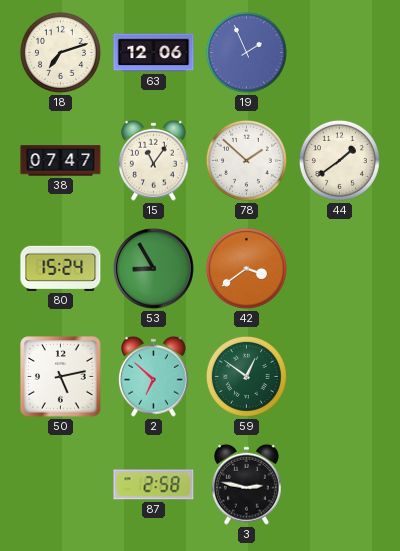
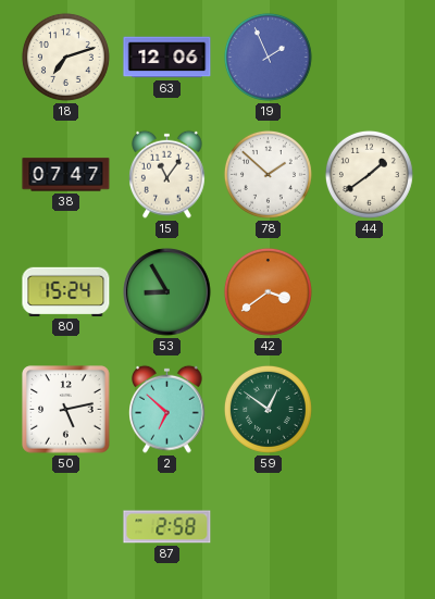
3: 2:47 -> none
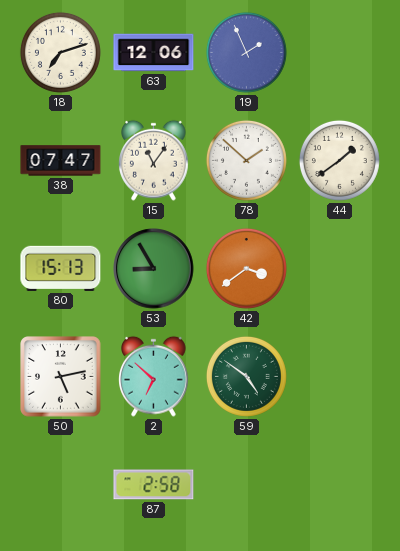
80: 15:24 -> 15:13
59: 12:51 -> 4:51
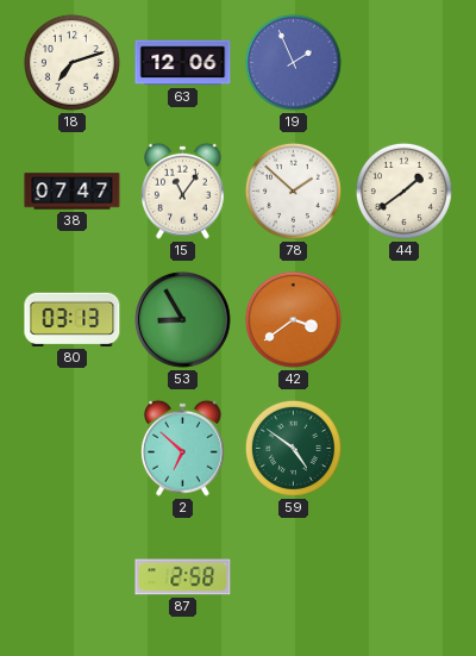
80: 15:13 -> 03:13
50: 5:13 -> none
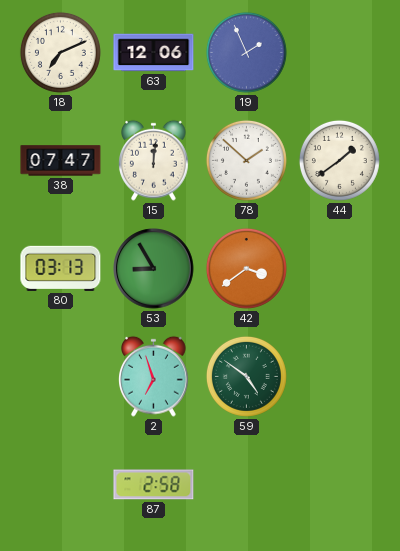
18: 7:12 -> 7:11
15: 11:06 -> 12:01
2: 6:52 -> 6:57
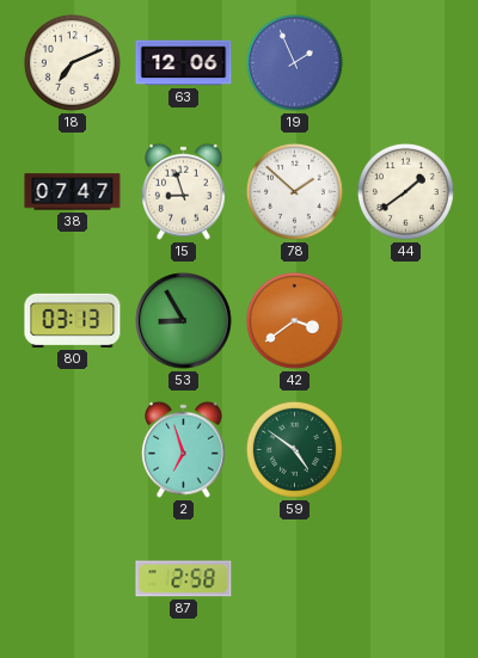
15: 12:01 -> 8:57
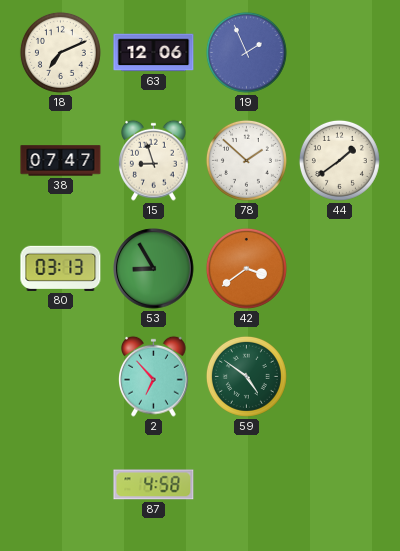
2: 6:57 -> 6:53
87: 2:58 -> 4:58
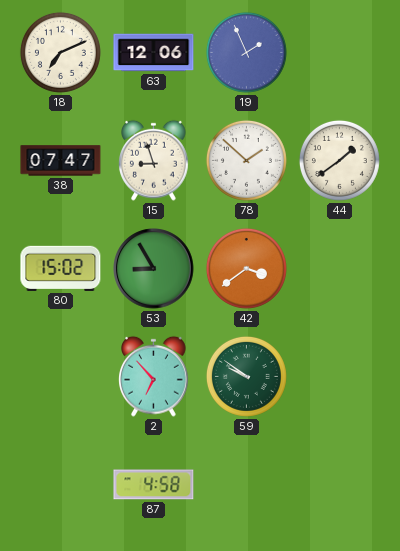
80: 03:13 -> 15:02
59: 4:51 -> 9:51
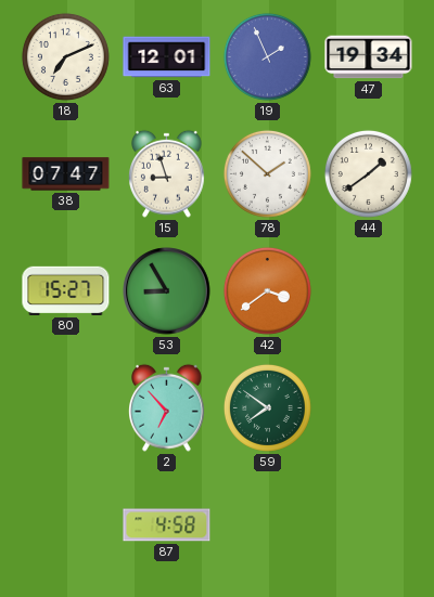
63: 12:06 -> 12:01
47: none -> 19:34
80: 15:02 -> 15:27
59: 9:51 -> 7:51
